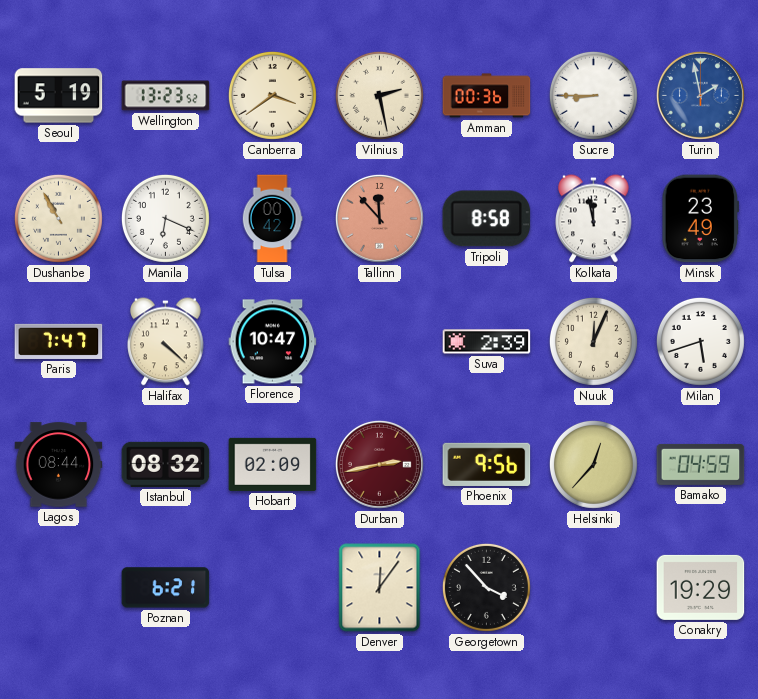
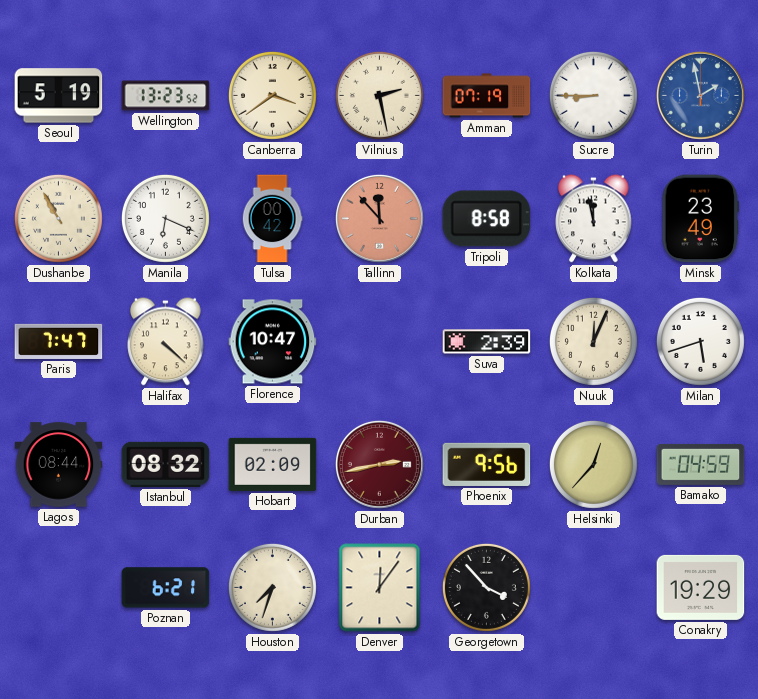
Amman: 00:36 -> 07:19
Houston: none -> 7:33
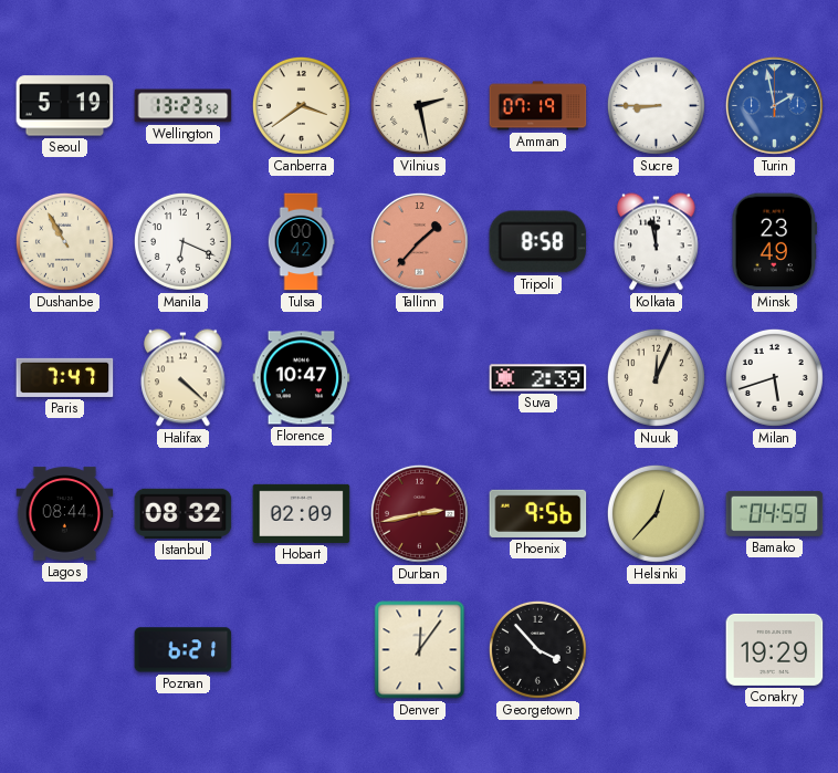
Tallinn: 11:53 -> 1:37
Houston: 7:33 -> none
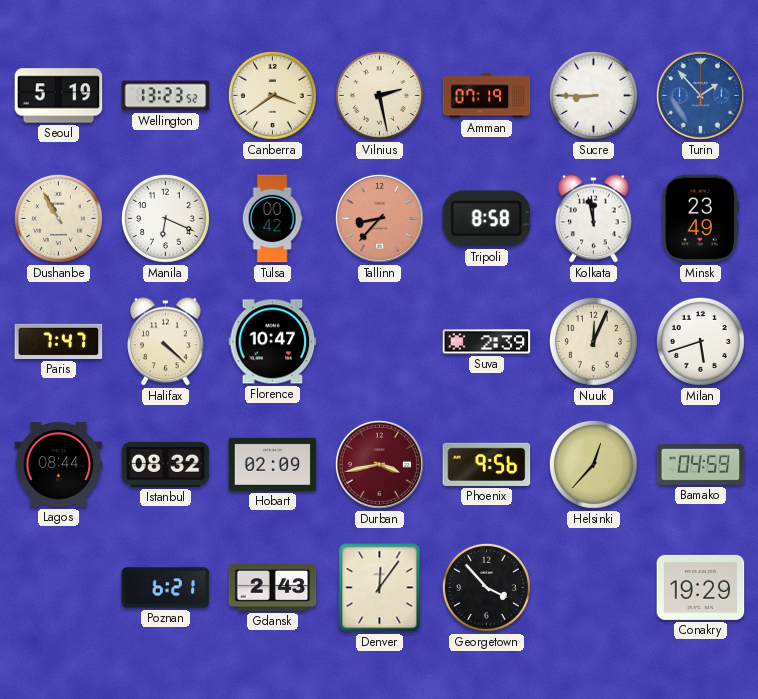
Turin: 1:58 -> 1:53
Tallinn: 1:37 -> 8:37
Durban: 2:43 -> 3:43
Gdansk: none -> 2:43
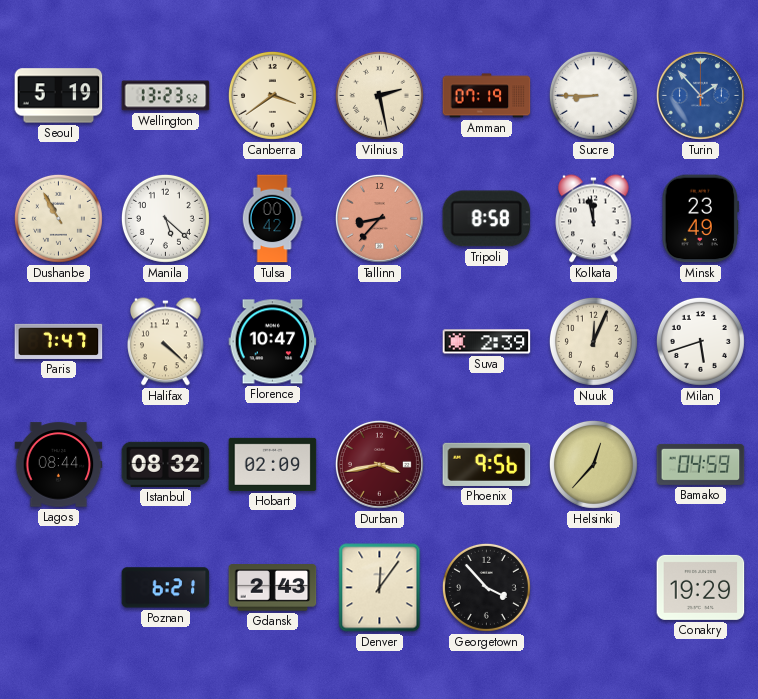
Manila: 6:19 -> 5:22
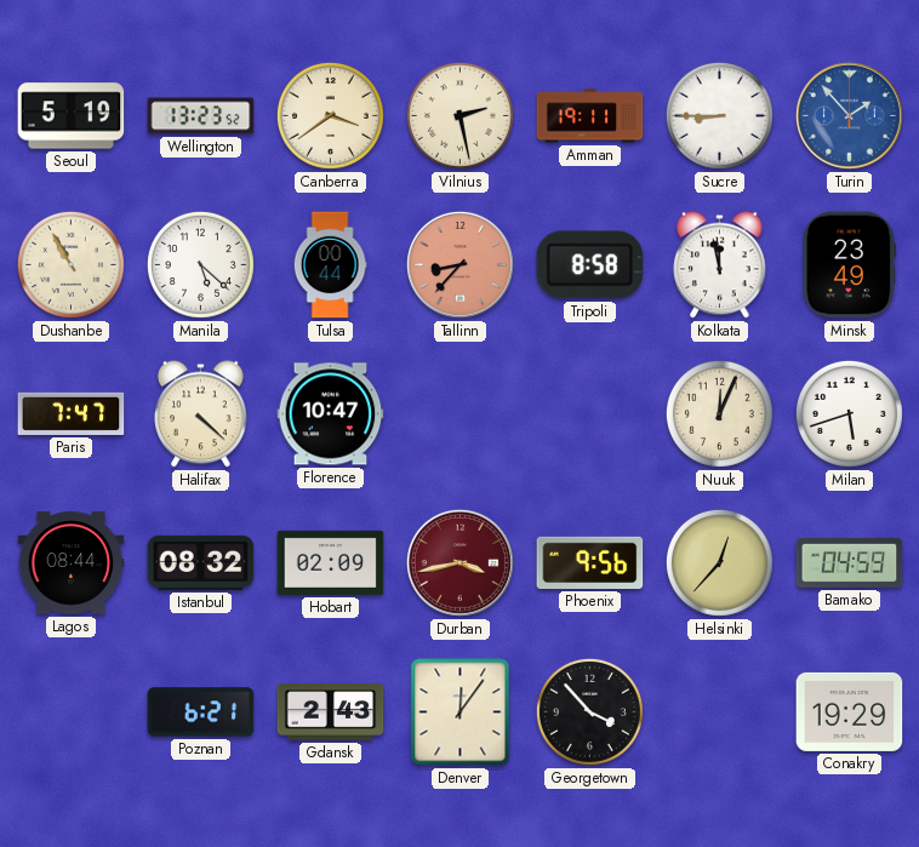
Amman: 07:19 -> 19:11
Tulsa: 00:42 -> 00:44
Suva: 2:39 -> none
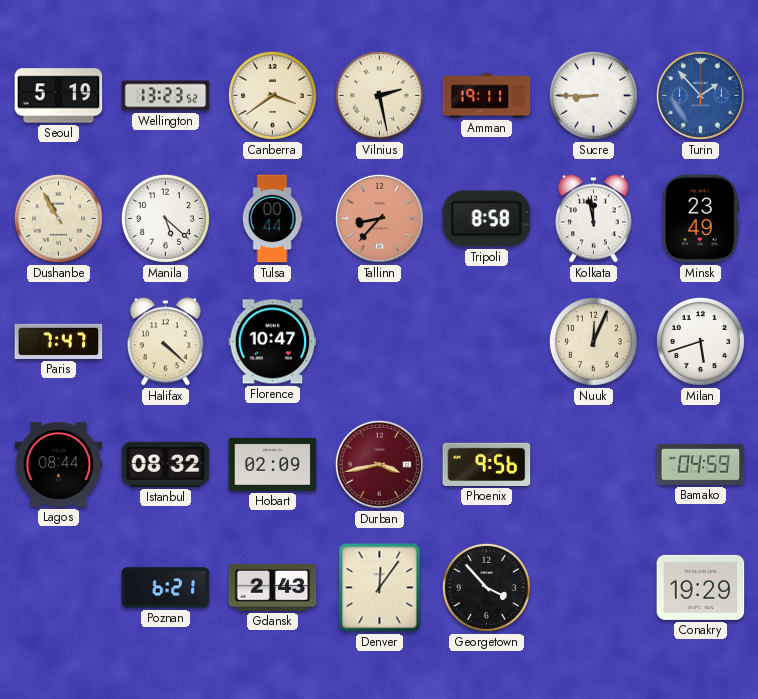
Helsinki: 12:37 -> none
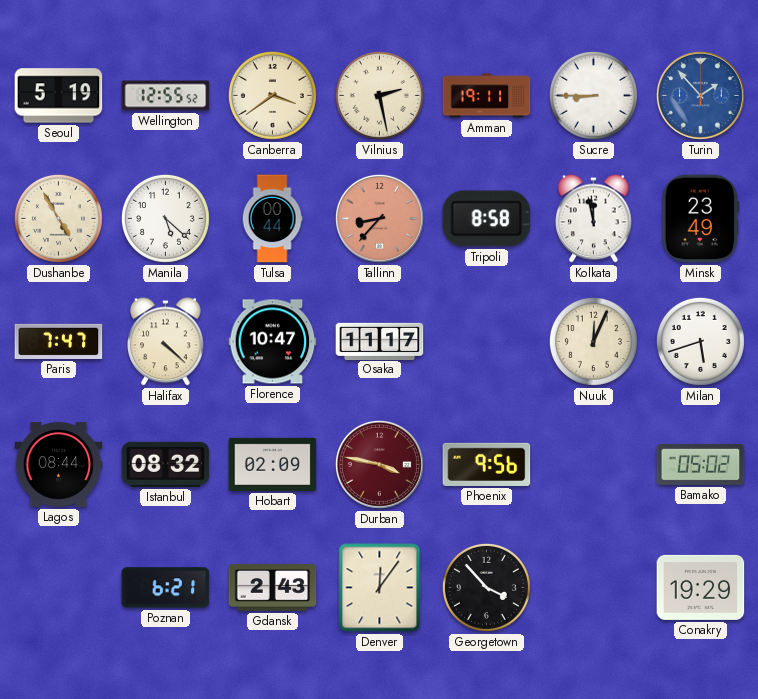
Wellington: 13:23 -> 12:55
Dushanbe: 10:55 -> 4:55
Osaka: none -> 11:17
Durban: 3:43 -> 3:47
Bamako: 04:59 -> 05:02
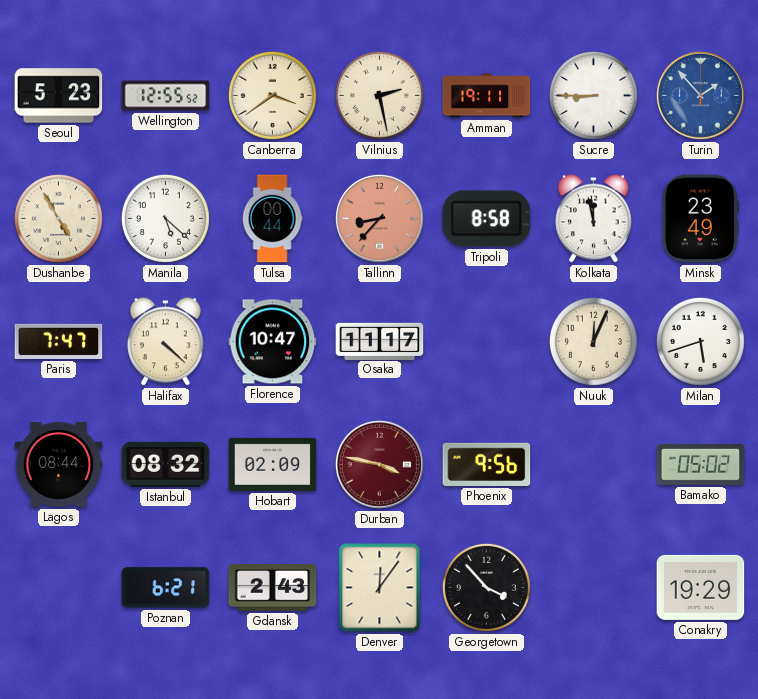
Seoul: 5:19 -> 5:23
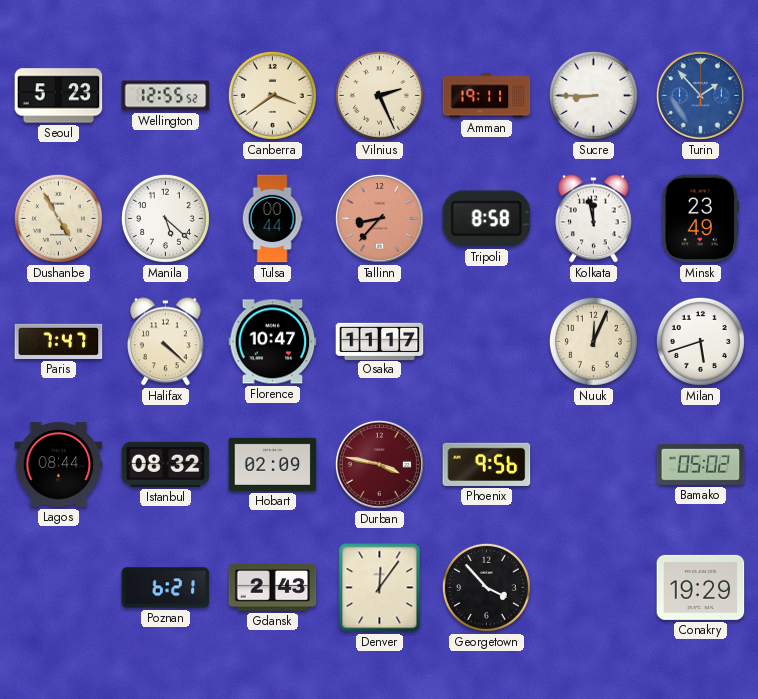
Vilnius: 2:28 -> 2:26
